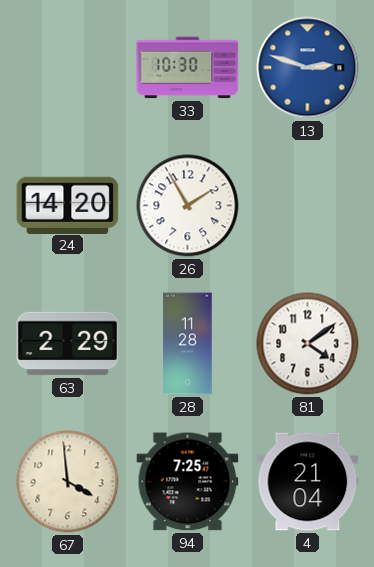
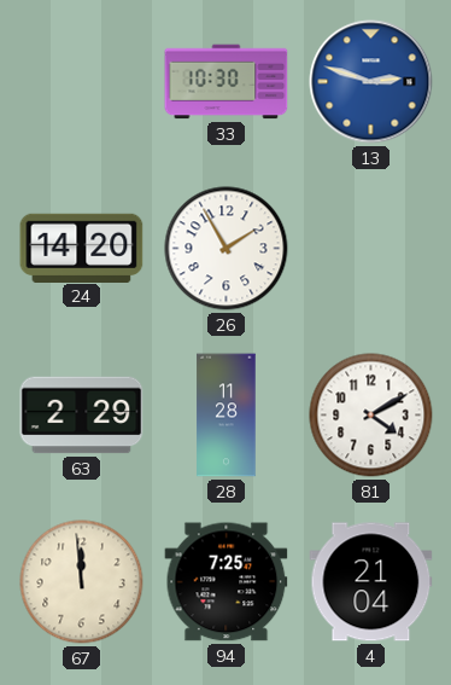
81: 4:09 -> 4:10
67: 3:59 -> 11:59
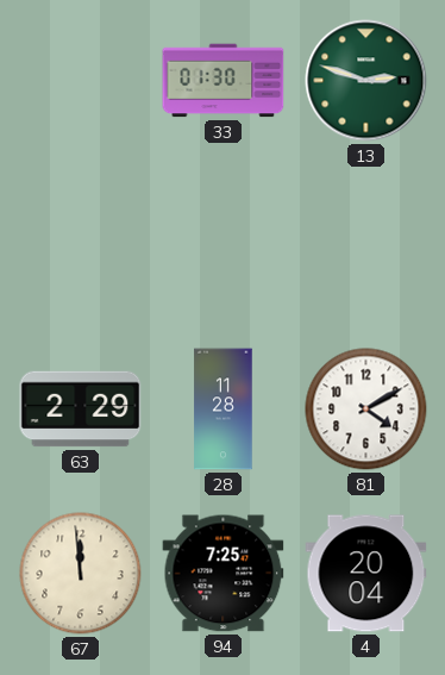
33: 10:30 -> 01:30
13 dial: blue -> green
24: 14:20 -> none
26: 1:55 -> none
4: 21:04 -> 20:04
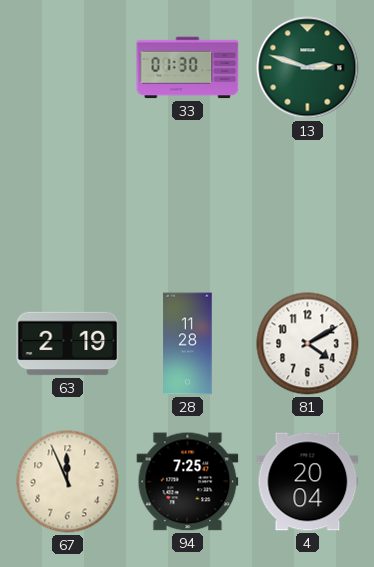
63: 2:29 -> 2:19
67: 11:59 -> 11:56
